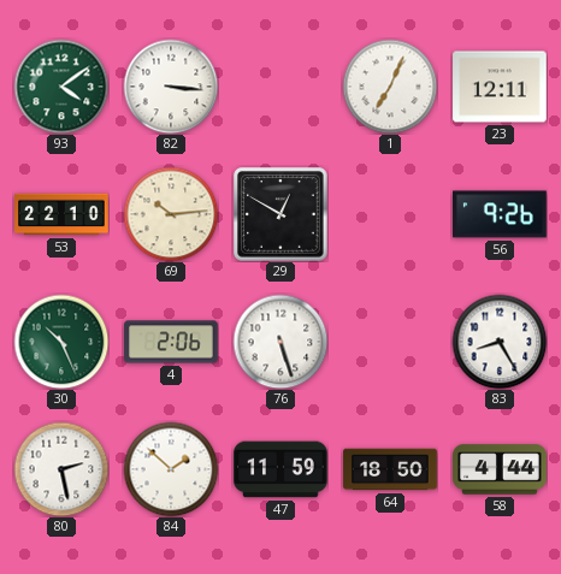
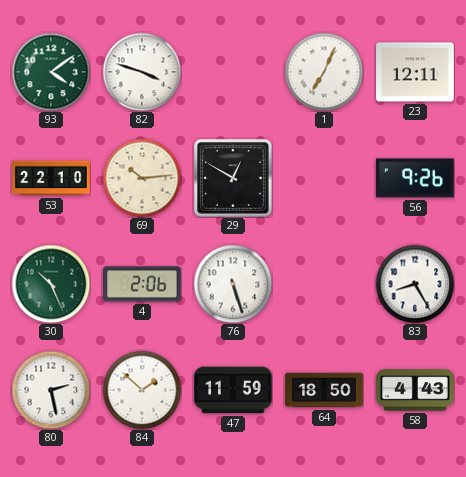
82: 3:16 -> 3:48
58: 4:44 -> 4:43
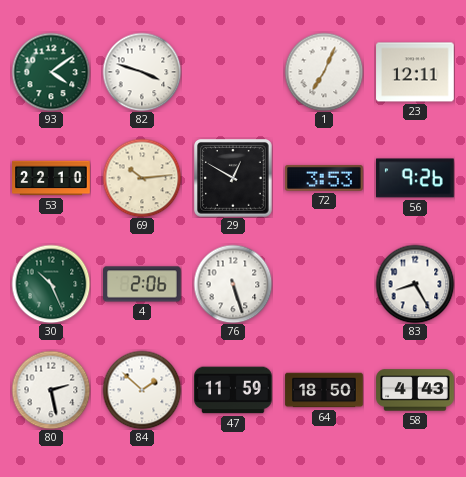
72: none -> 3:53
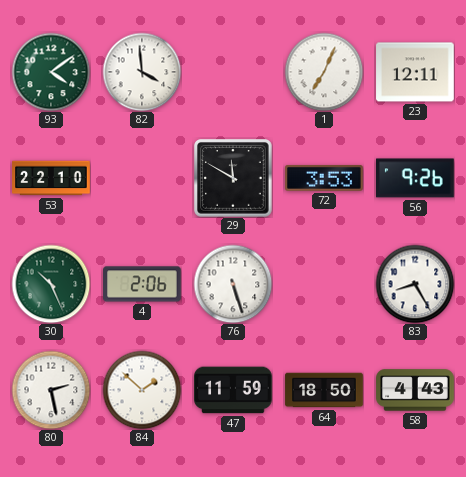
82: 3:48 -> 3:59
69: 10:14 -> none
29: 12:50 -> 11:50
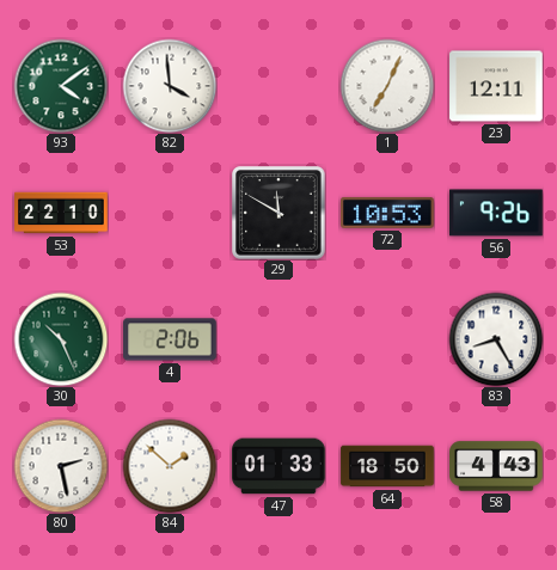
72: 3:53 -> 10:53
76: 5:27 -> none
47: 11:59 -> 01:33
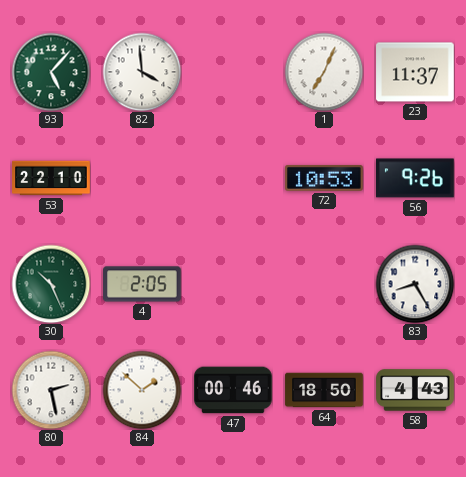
93: 4:09 -> 5:07
23: 12:11 -> 11:37
29: 11:50 -> none
4: 2:06 -> 2:05
47: 01:33 -> 00:46
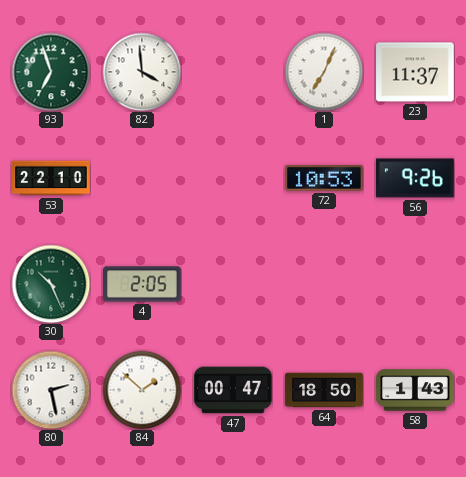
93: 5:07 -> 6:57
83: 8:25 -> none
47: 00:46 -> 00:47
58: 4:43 -> 1:43
